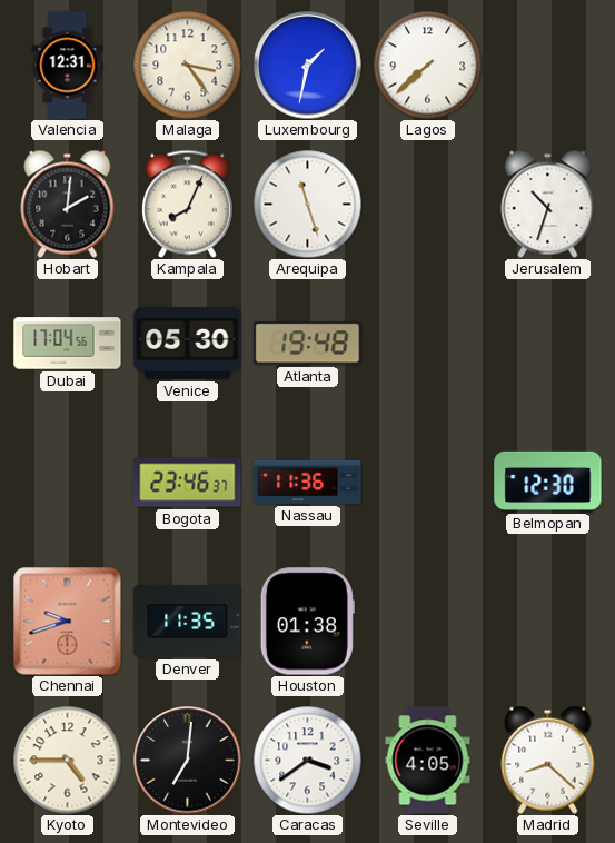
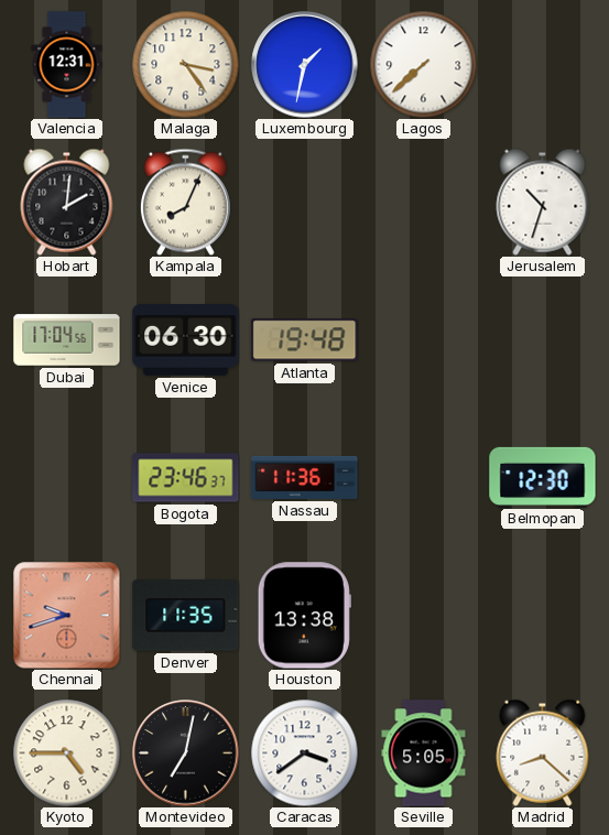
Arequipa: 11:27 -> none
Venice: 05:30 -> 06:30
Houston: 01:38 -> 13:38
Montevideo: 7:01 -> 7:02
Seville: 4:05 -> 5:05
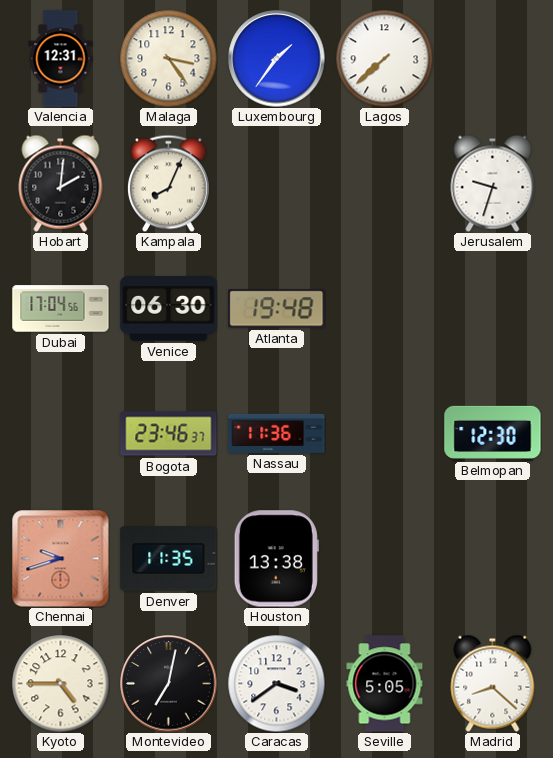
Luxembourg: 1:32 -> 1:36
Jerusalem: 10:33 -> 9:33
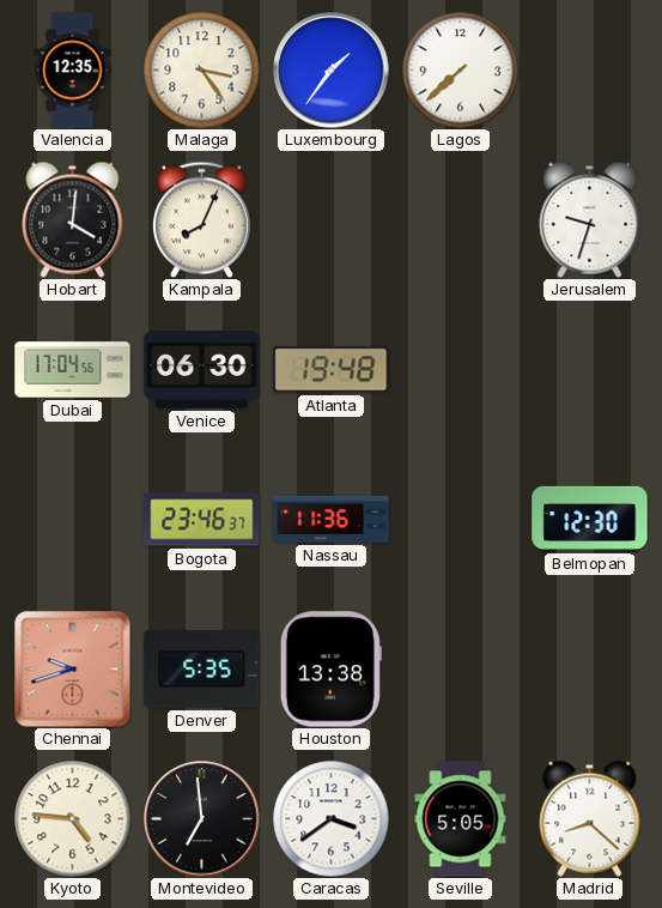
Valencia: 12:31 -> 12:35
Hobart: 2:01 -> 4:01
Denver: 11:35 -> 5:35
Kyoto: 4:45 -> 4:46
Montevideo: 7:02 -> 6:59
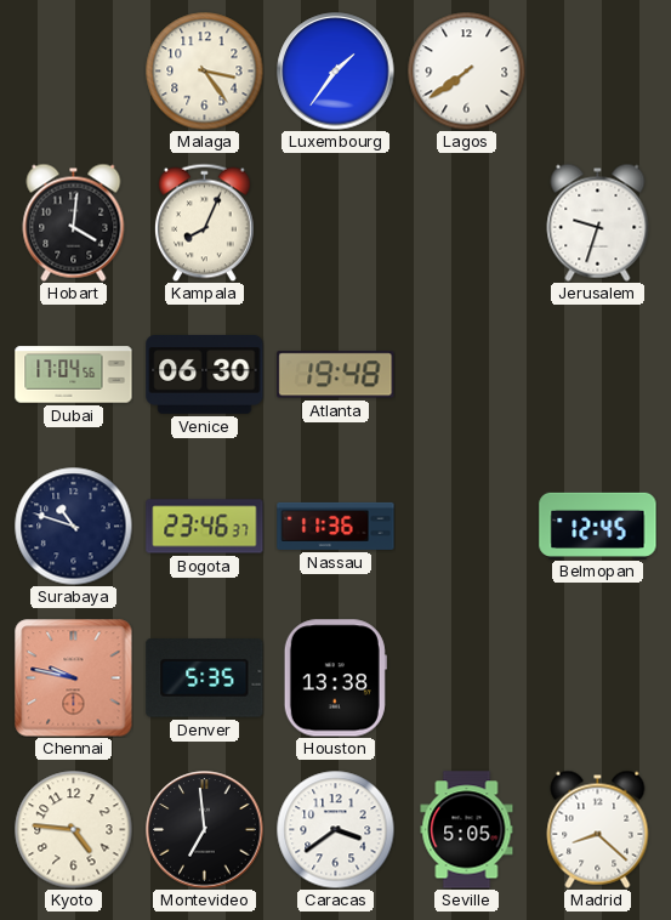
Valencia: 12:35 -> none
Lagos: 7:38 -> 7:39
Surabaya: none -> 10:48
Belmopan: 12:30 -> 12:45
Chennai: 9:42 -> 9:47
